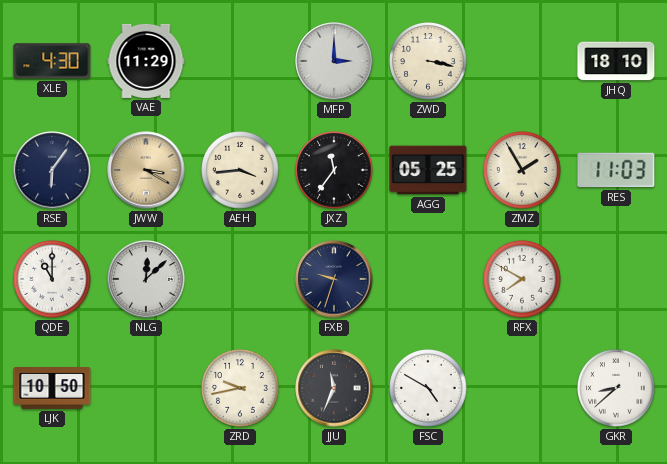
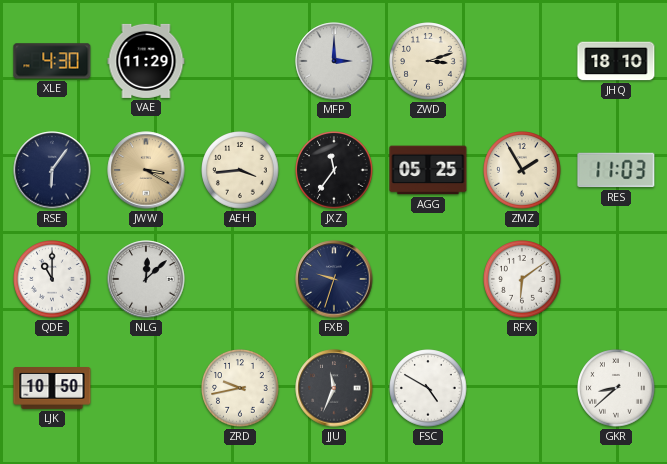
ZWD: 3:17 -> 3:12
RFX: 7:50 -> 6:09
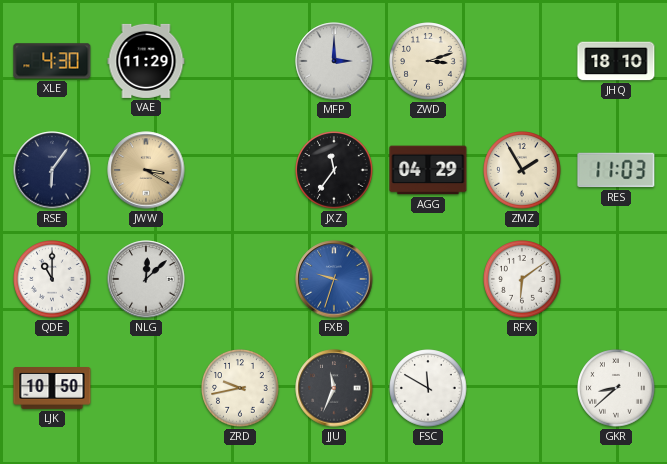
AEH: 3:44 -> none
AGG: 05:25 -> 04:29
FXB dial: navy -> blue
FSC: 4:50 -> 11:50
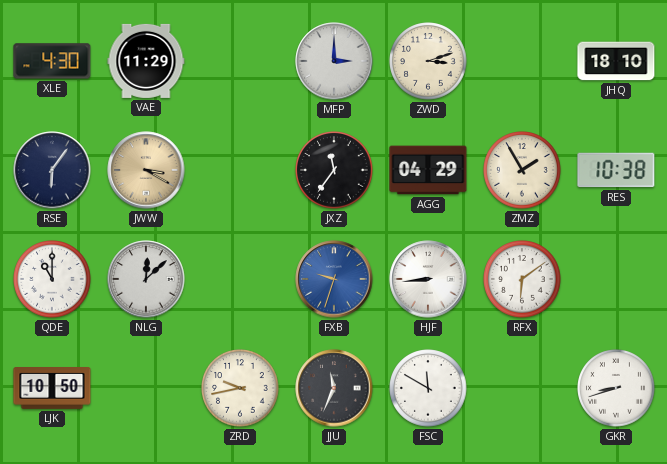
RES: 11:03 -> 10:38
HJF: none -> 8:44
GKR: 8:38 -> 8:42
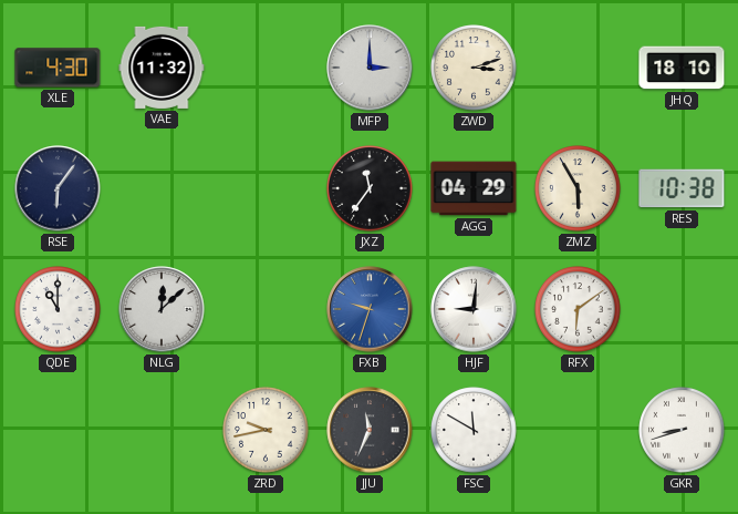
VAE: 11:29 -> 11:32
JWW: 3:20 -> none
ZMZ: 1:55 -> 5:55
HJF: 8:44 -> 9:01
LJK: 10:50 -> none
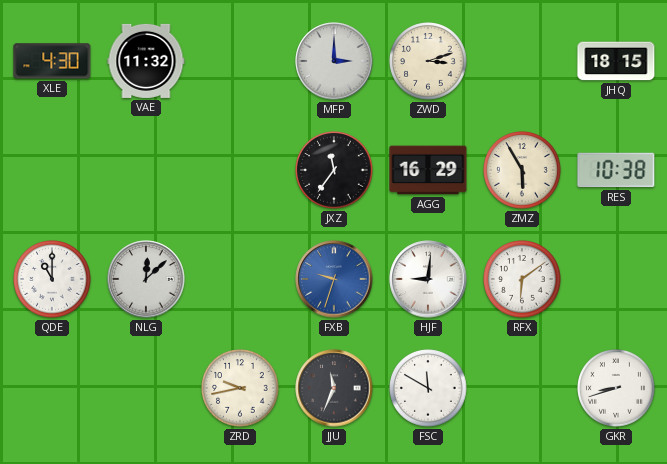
JHQ: 18:10 -> 18:15
RSE: 6:06 -> none
AGG: 04:29 -> 16:29
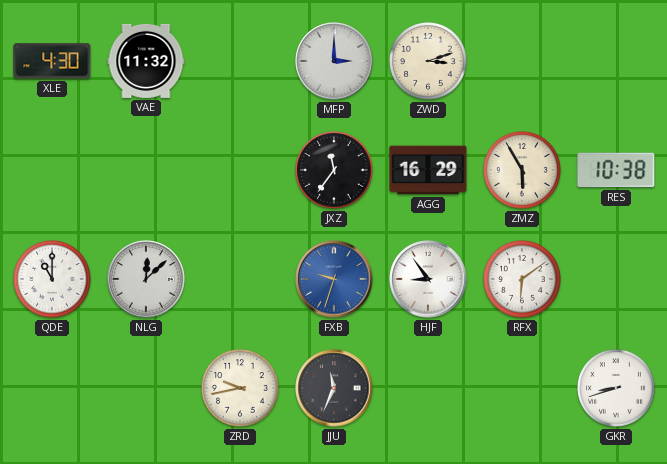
JHQ: 18:15 -> none
HJF: 9:01 -> 8:54
FSC: 11:50 -> none
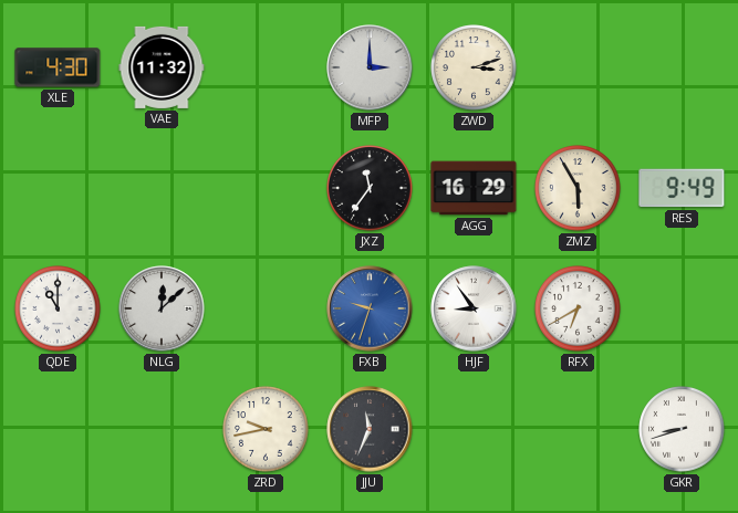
RES: 10:38 -> 9:49
RFX: 6:09 -> 6:40
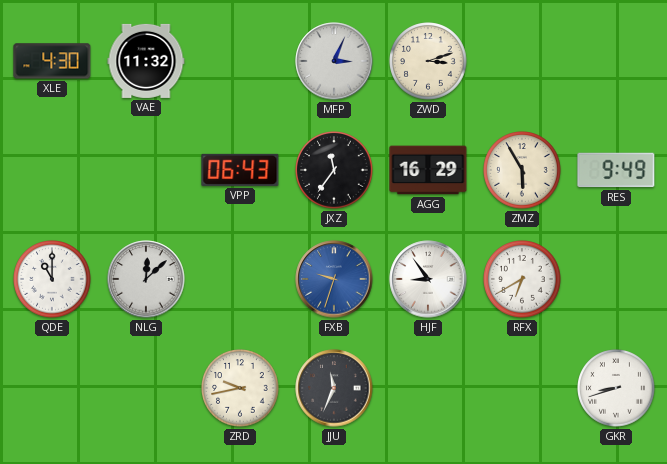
MFP: 3:00 -> 3:04
VPP: none -> 06:43
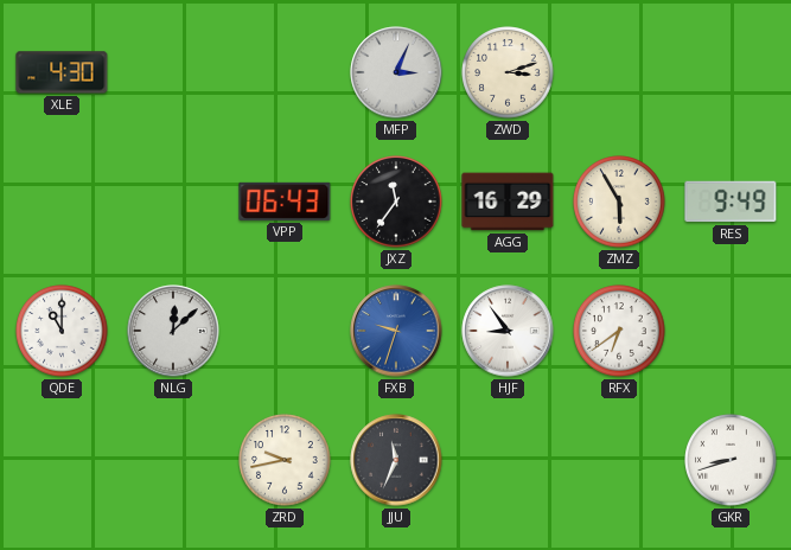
VAE: 11:32 -> none
RFX: 6:40 -> 6:39
